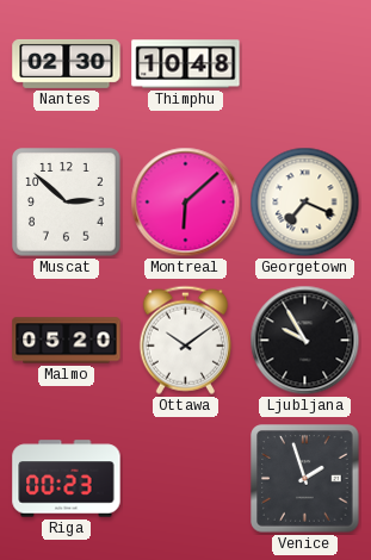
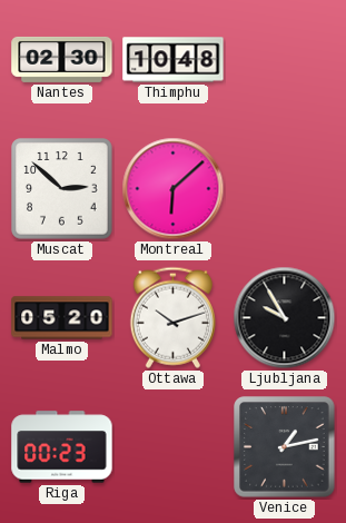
Georgetown: 7:19 -> none
Ottawa: 10:09 -> 10:12
Venice: 1:57 -> 1:13
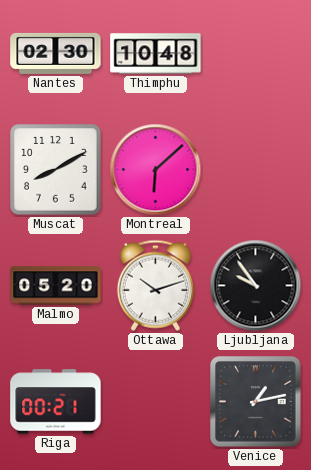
Muscat: 2:52 -> 8:10
Ljubljana: 9:55 -> 9:54
Riga: 00:23 -> 00:21
